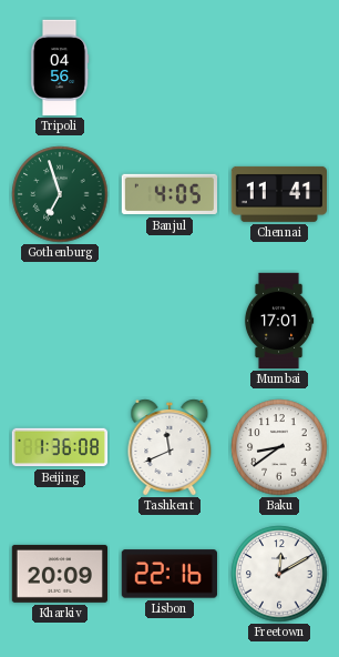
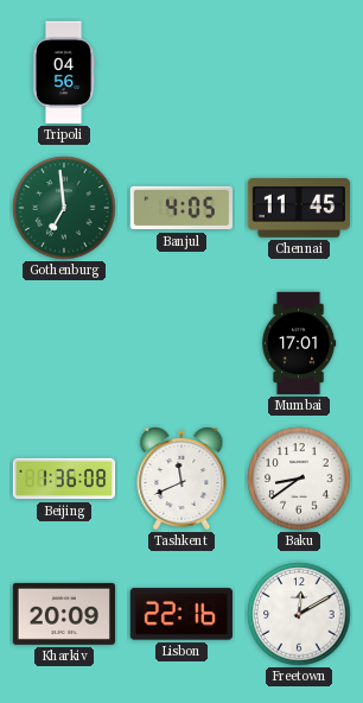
Gothenburg: 6:57 -> 6:59
Chennai: 11:41 -> 11:45
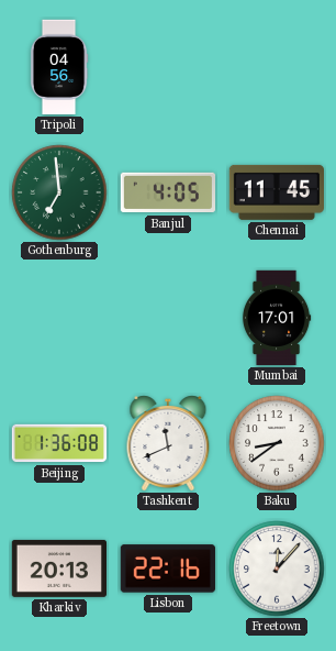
Kharkiv: 20:09 -> 20:13
Freetown: 12:10 -> 12:07
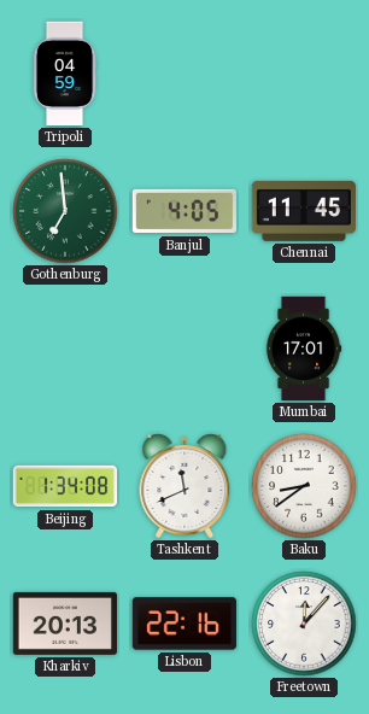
Tripoli: 04:56 -> 04:59
Beijing: 1:36 -> 1:34
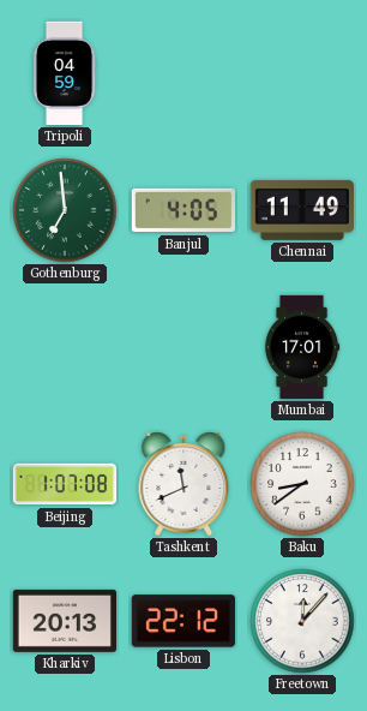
Chennai: 11:45 -> 11:49
Beijing: 1:34 -> 1:07
Lisbon: 22:16 -> 22:12
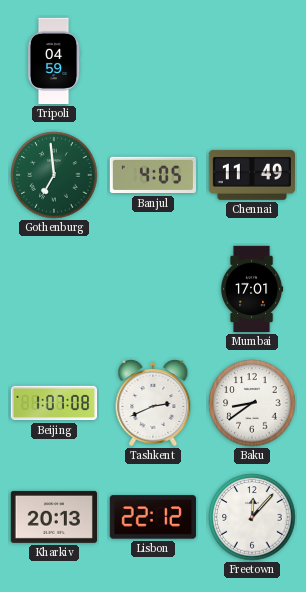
Tashkent: 11:41 -> 2:41
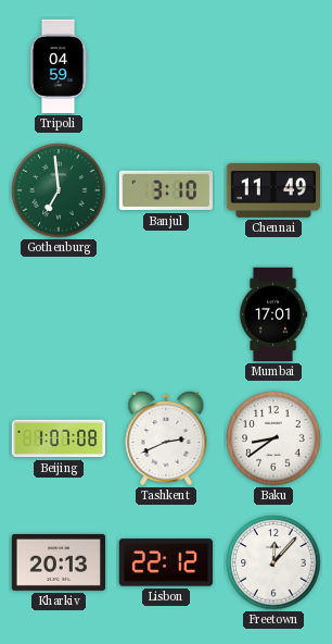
Banjul: 4:05 -> 3:10
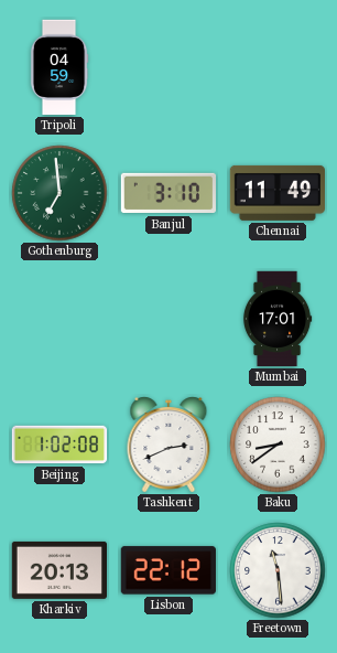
Beijing: 1:07 -> 1:02
Freetown: 12:07 -> 11:29
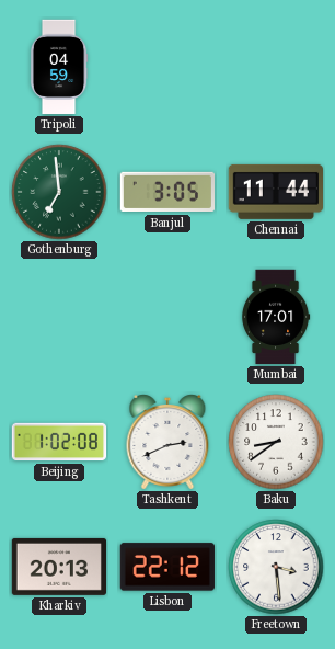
Banjul: 3:10 -> 3:05
Chennai: 11:49 -> 11:44
Freetown: 11:29 -> 3:29
